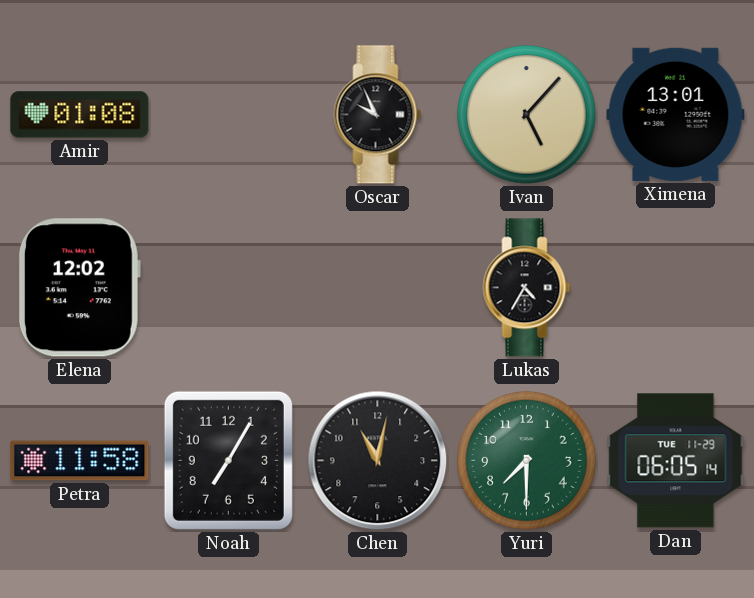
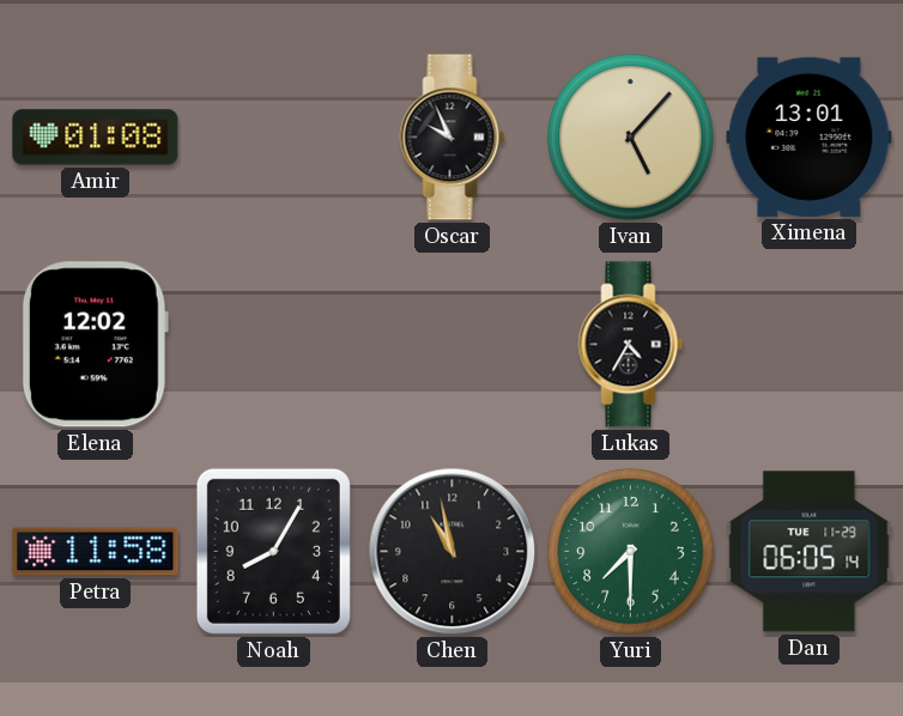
Noah: 7:05 -> 8:05
Chen: 11:02 -> 10:58
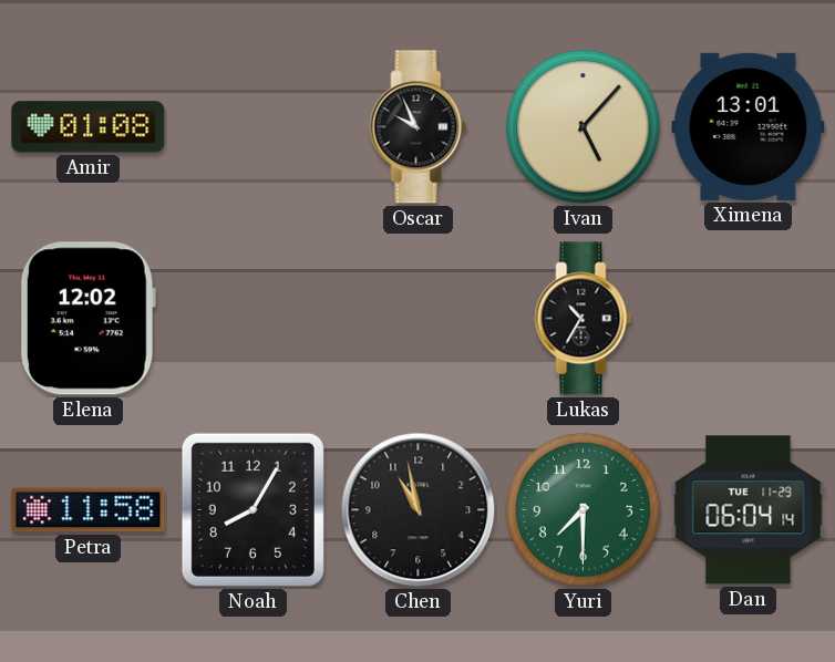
Lukas: 4:35 -> 10:35
Dan: 06:05 -> 06:04
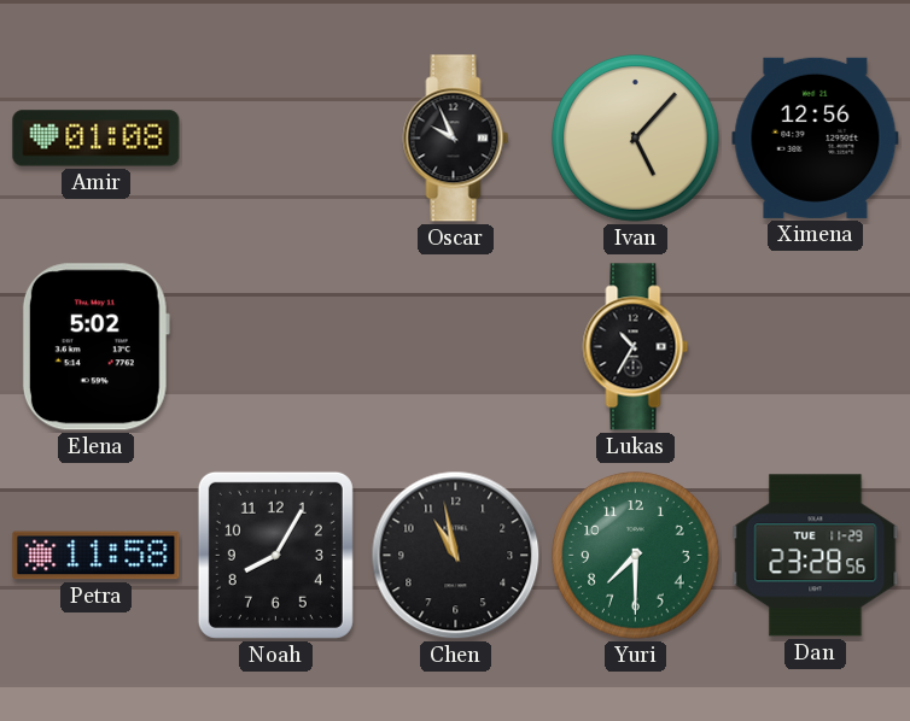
Ximena: 13:01 -> 12:56
Elena: 12:02 -> 5:02
Dan: 06:04 -> 23:28
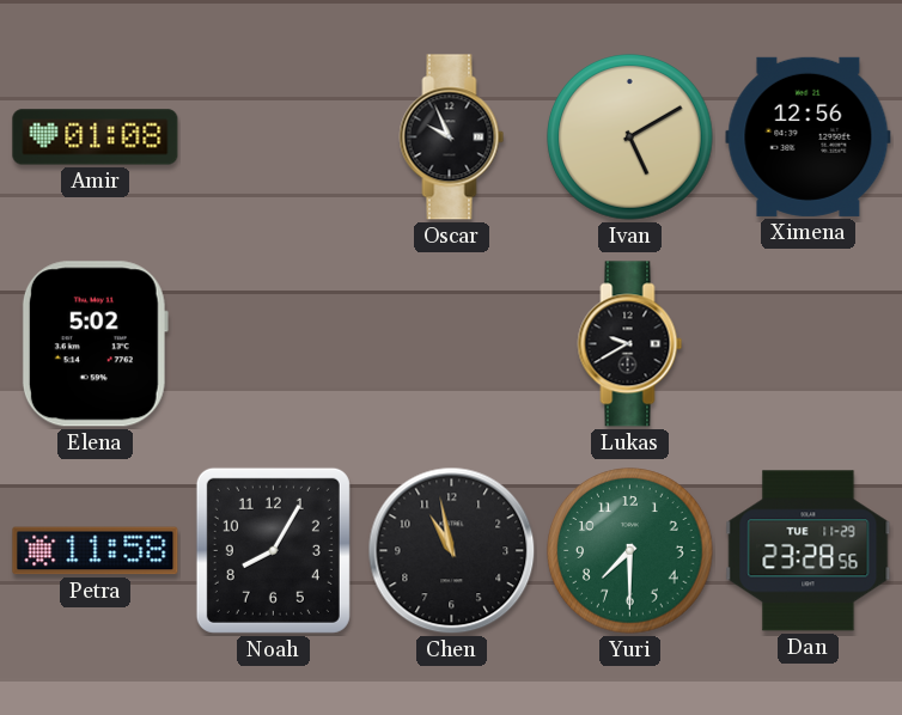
Ivan: 5:07 -> 5:10
Lukas: 10:35 -> 9:40
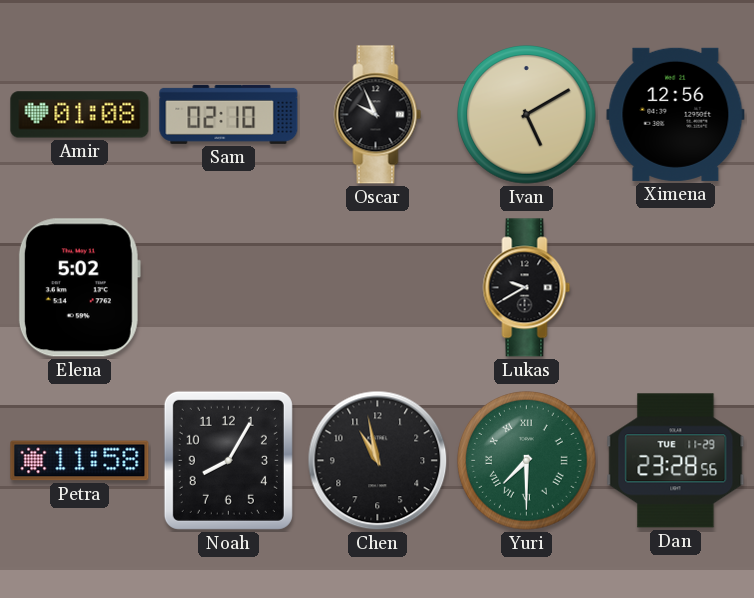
Sam: none -> 02:10
Yuri numerals: Arabic -> Roman
